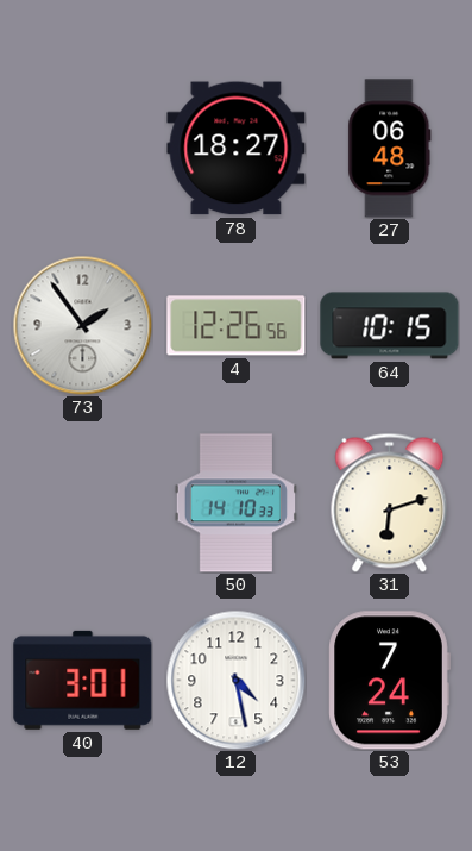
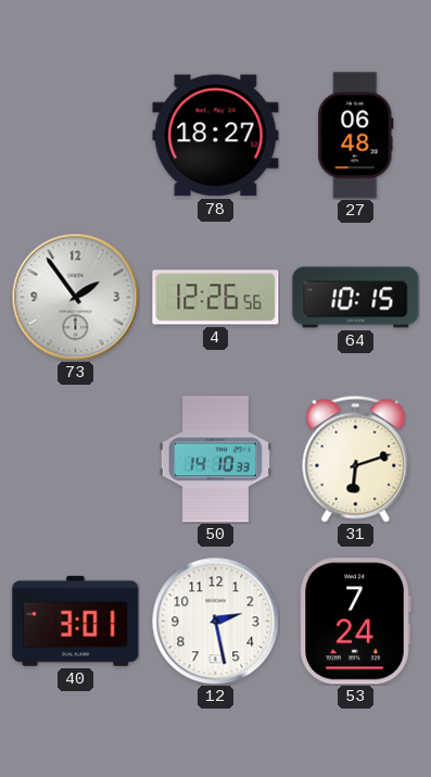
12: 4:28 -> 2:28
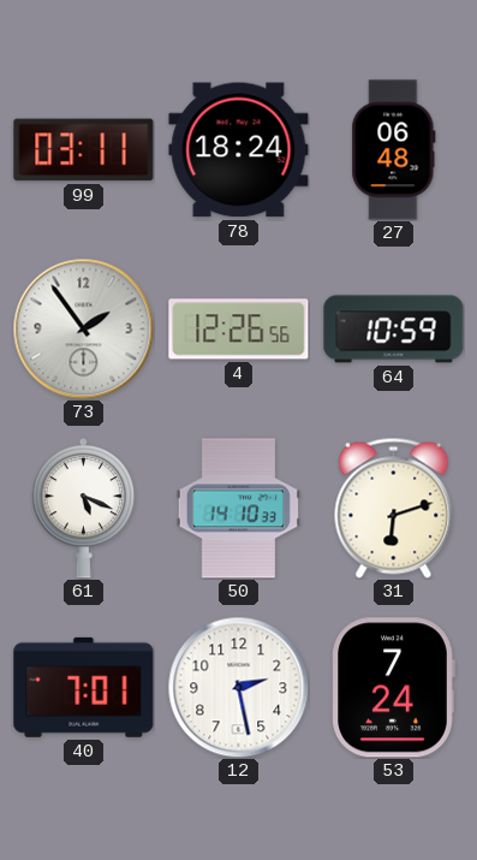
99: none -> 03:11
78: 18:27 -> 18:24
64: 10:15 -> 10:59
61: none -> 5:19
40: 3:01 -> 7:01
